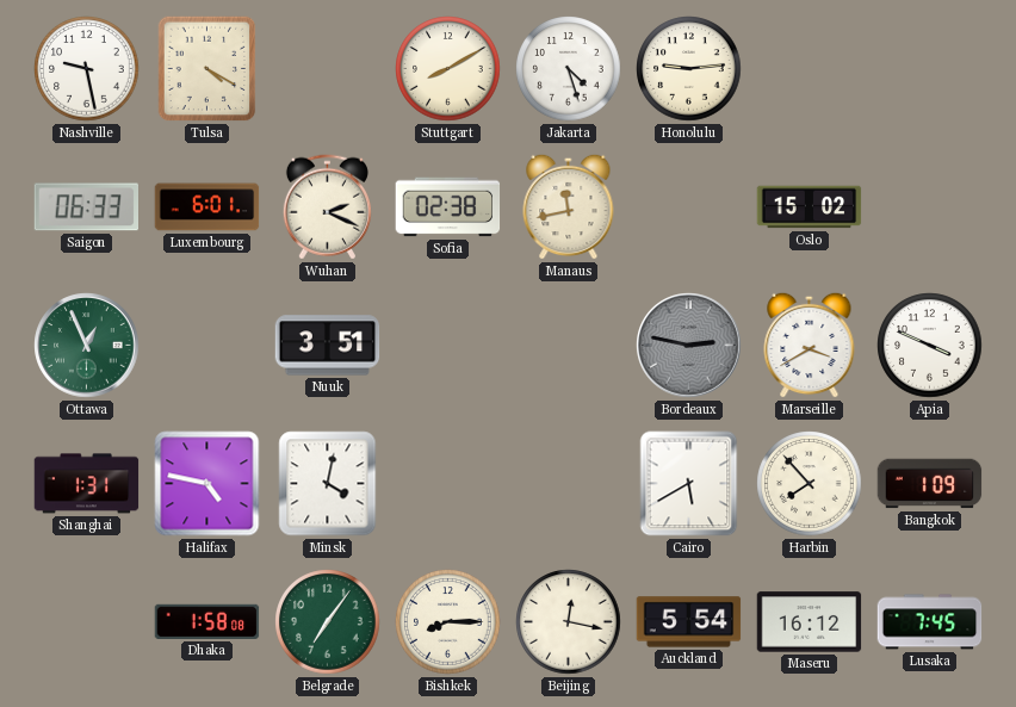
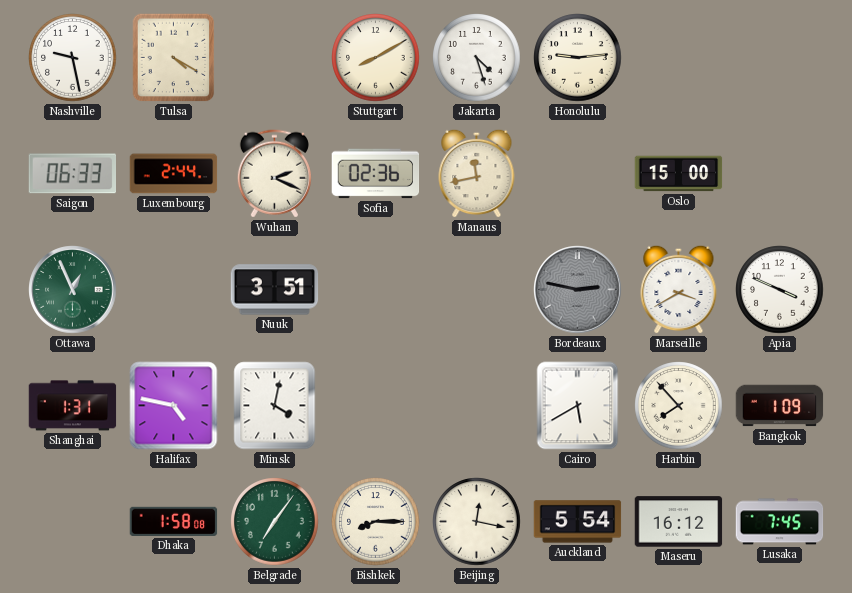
Luxembourg: 6:01 -> 2:44
Sofia: 02:38 -> 02:36
Oslo: 15:02 -> 15:00
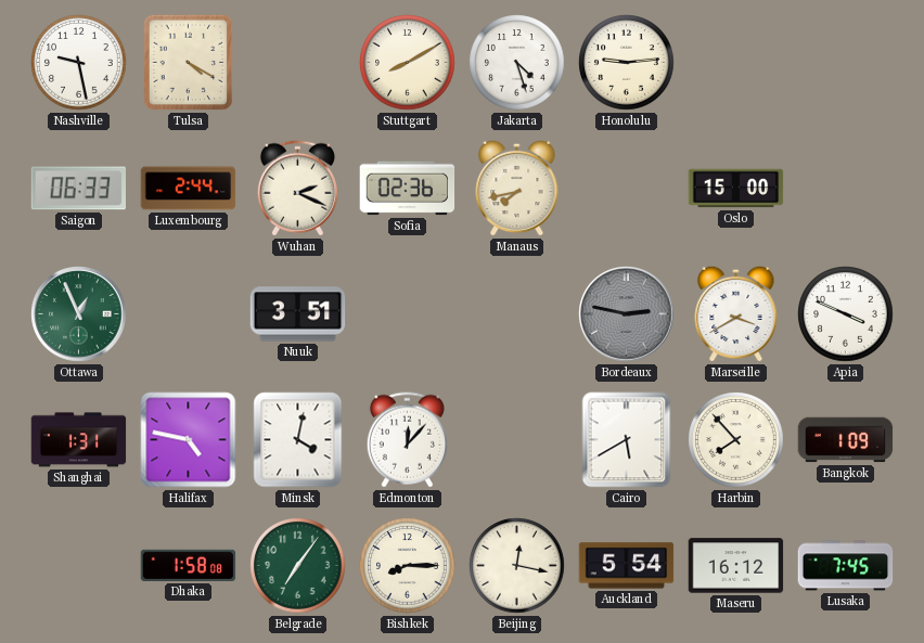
Manaus: 11:43 -> 7:43
Edmonton: none -> 12:07
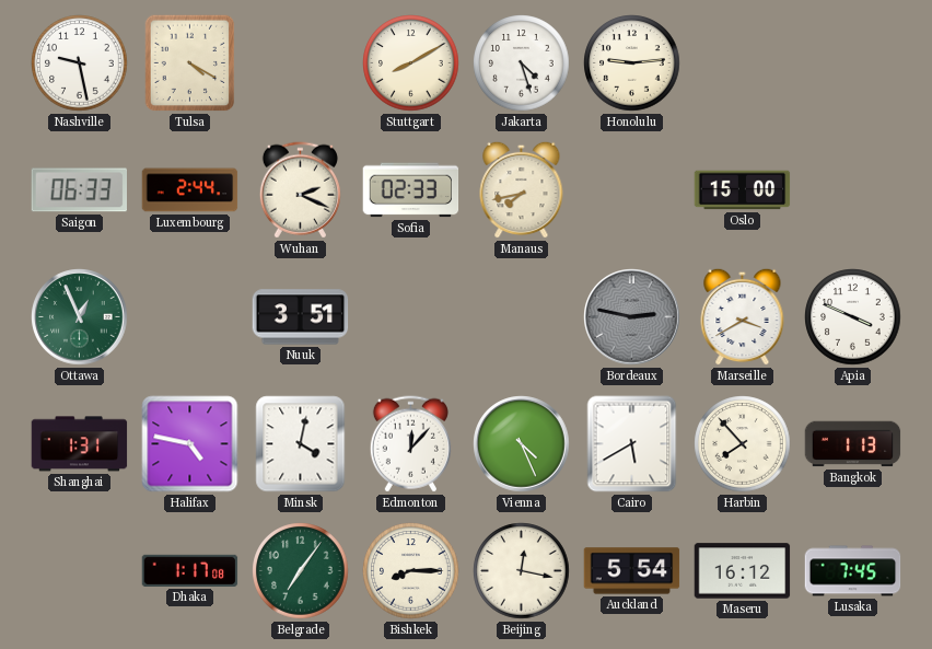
Sofia: 02:36 -> 02:33
Vienna: none -> 4:26
Bangkok: 1:09 -> 1:13
Dhaka: 1:58 -> 1:17
